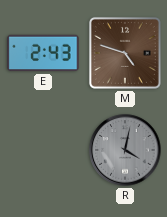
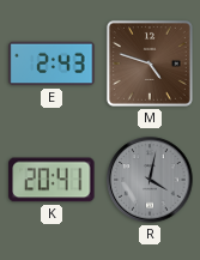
K: none -> 20:41
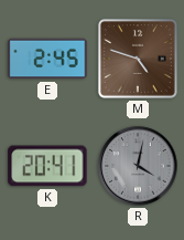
E: 2:43 -> 2:45
